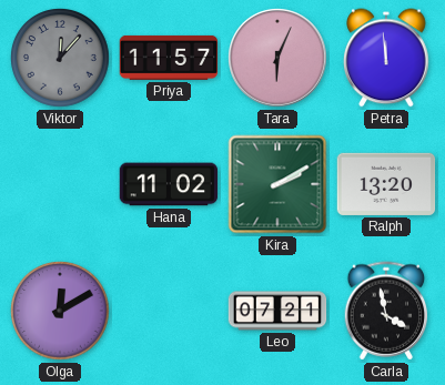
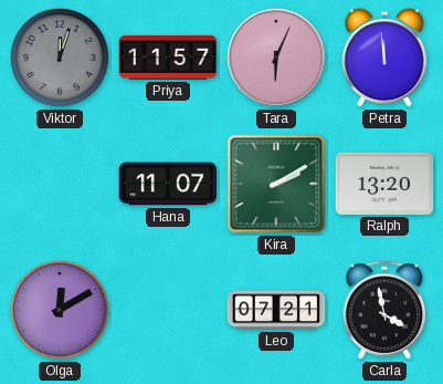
Viktor: 12:07 -> 12:03
Hana: 11:02 -> 11:07
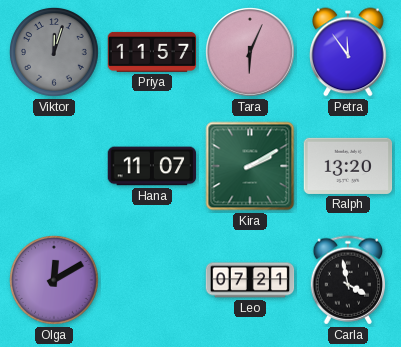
Petra: 11:59 -> 11:54
